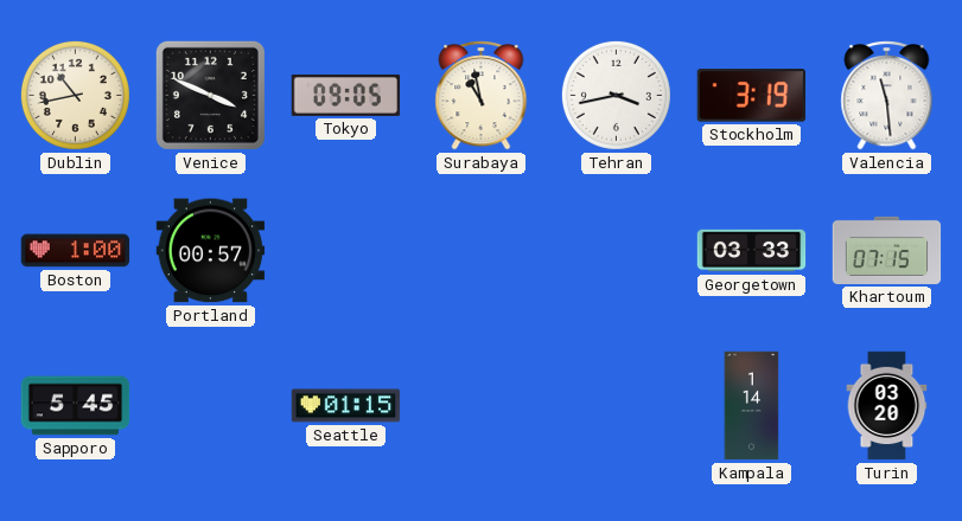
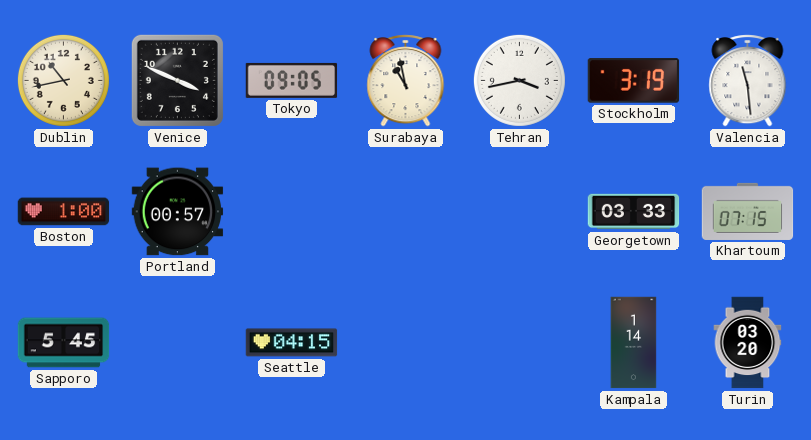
Seattle: 01:15 -> 04:15
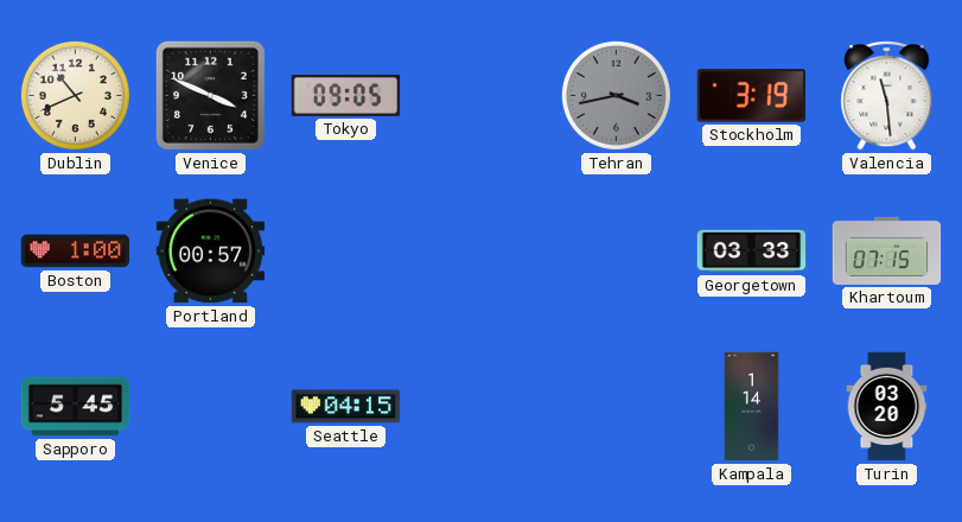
Dublin: 10:43 -> 10:41
Surabaya: 10:58 -> none
Tehran dial: white -> grey
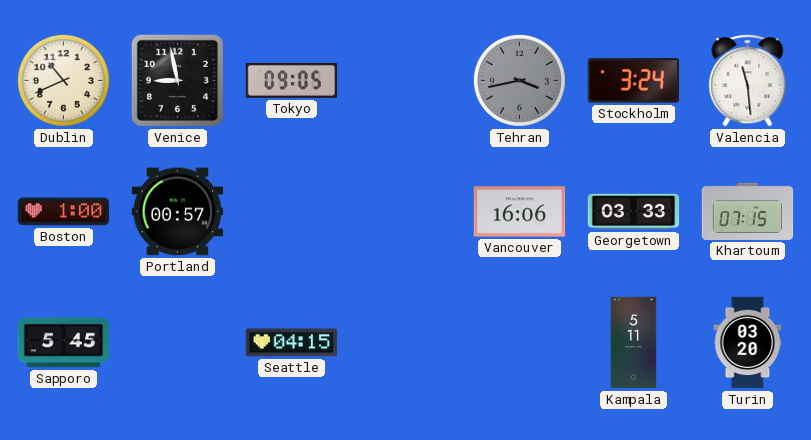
Venice: 3:49 -> 8:58
Stockholm: 3:19 -> 3:24
Vancouver: none -> 16:06
Kampala: 1:14 -> 5:11
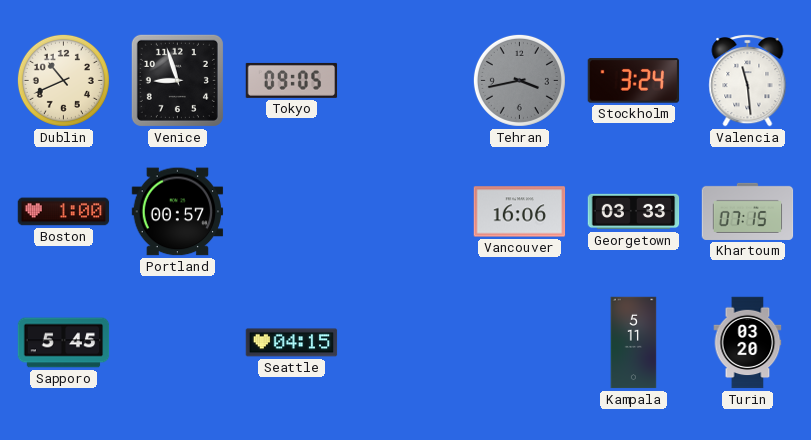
Venice: 8:58 -> 8:57
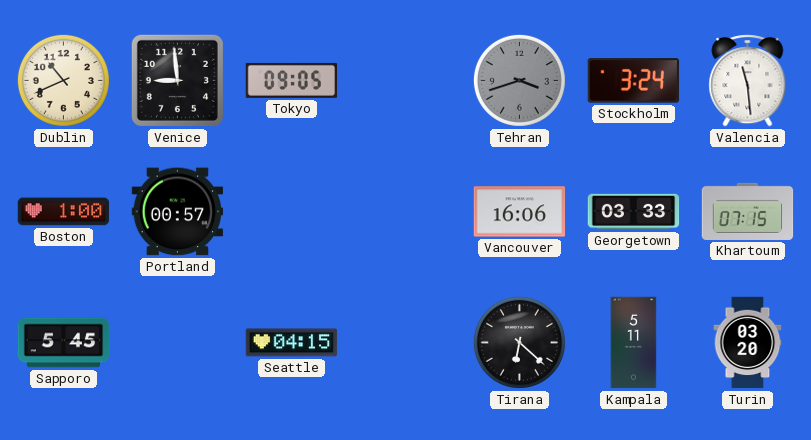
Venice: 8:57 -> 8:59
Tehran: 3:43 -> 3:42
Tirana: none -> 6:22
